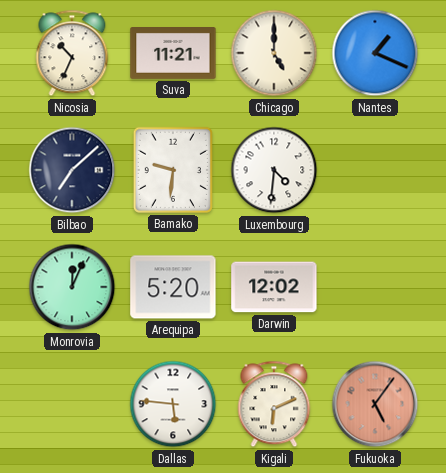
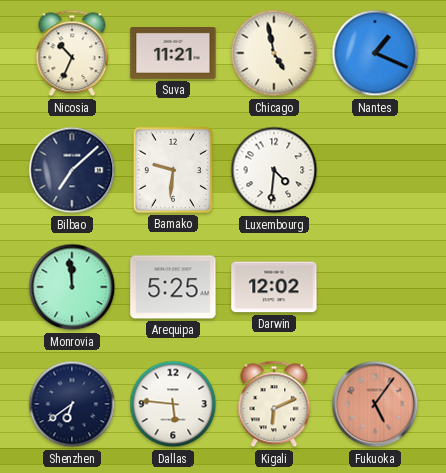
Chicago: 5:00 -> 4:58
Monrovia: 12:04 -> 11:59
Arequipa: 5:20 -> 5:25
Shenzhen: none -> 6:39
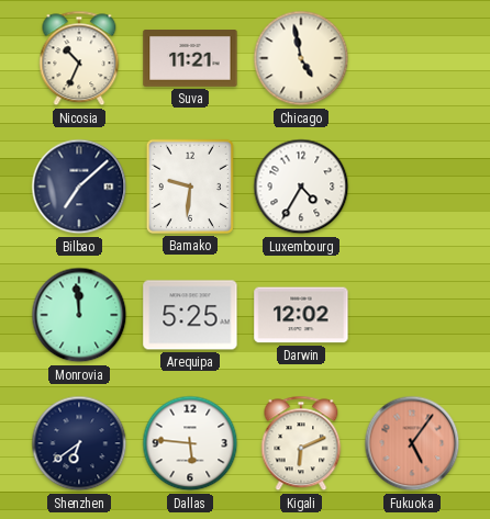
Nantes: 1:19 -> none
Luxembourg: 4:31 -> 4:35
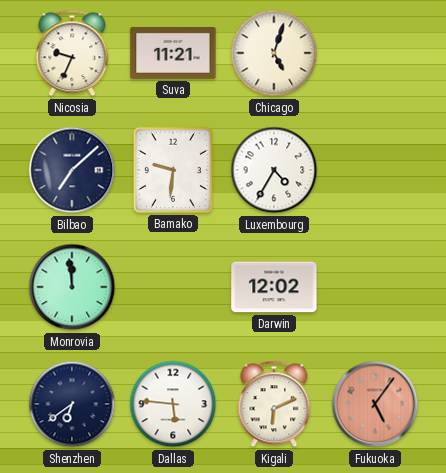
Nicosia: 10:34 -> 9:34
Chicago: 4:58 -> 5:03
Arequipa: 5:25 -> none
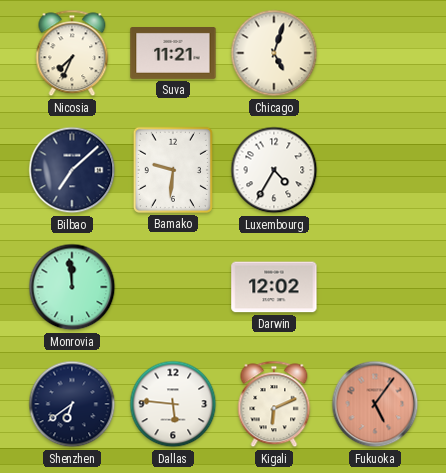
Nicosia: 9:34 -> 7:34
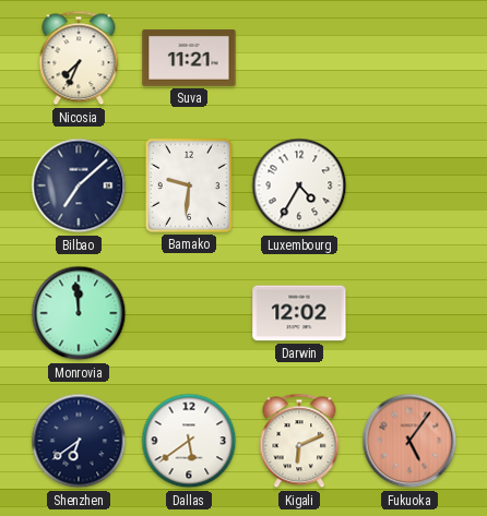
Chicago: 5:03 -> none
Dallas: 5:46 -> 5:39
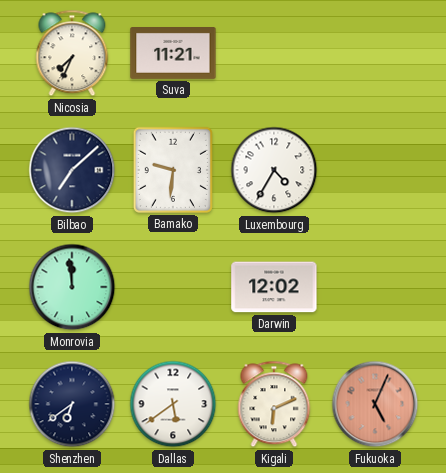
Fukuoka: 5:06 -> 5:04
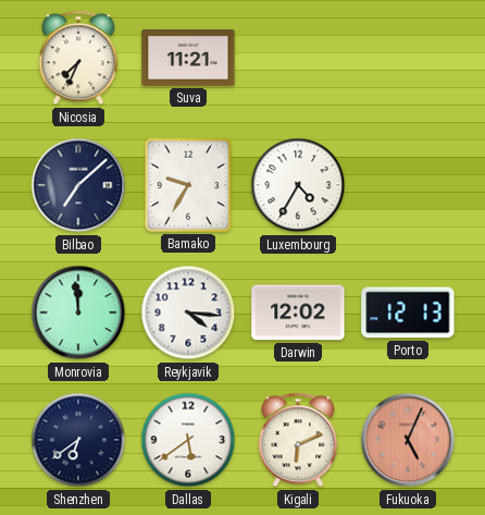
Bamako: 9:31 -> 9:35
Reykjavik: none -> 4:16
Porto: none -> 12:13
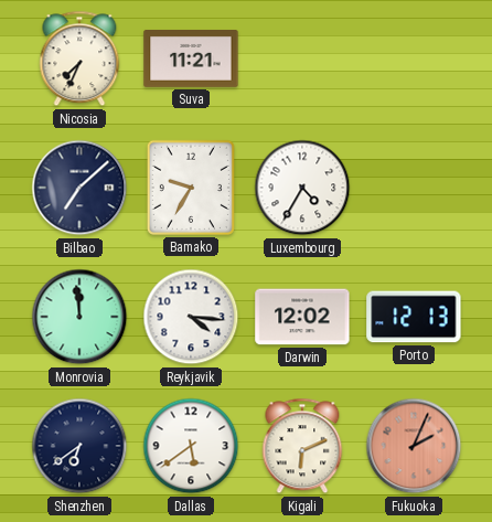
Fukuoka: 5:04 -> 2:04
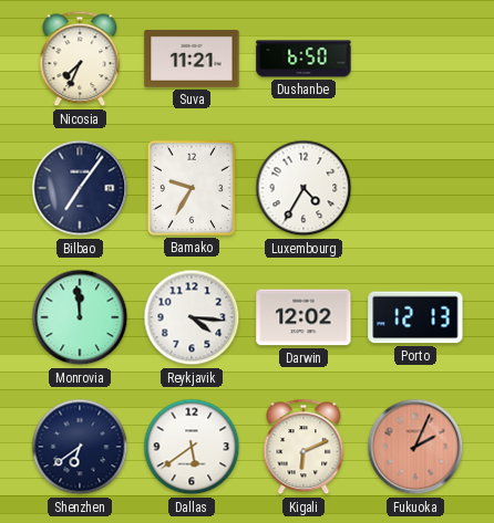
Dushanbe: none -> 6:50
Bilbao: 7:08 -> 7:06
